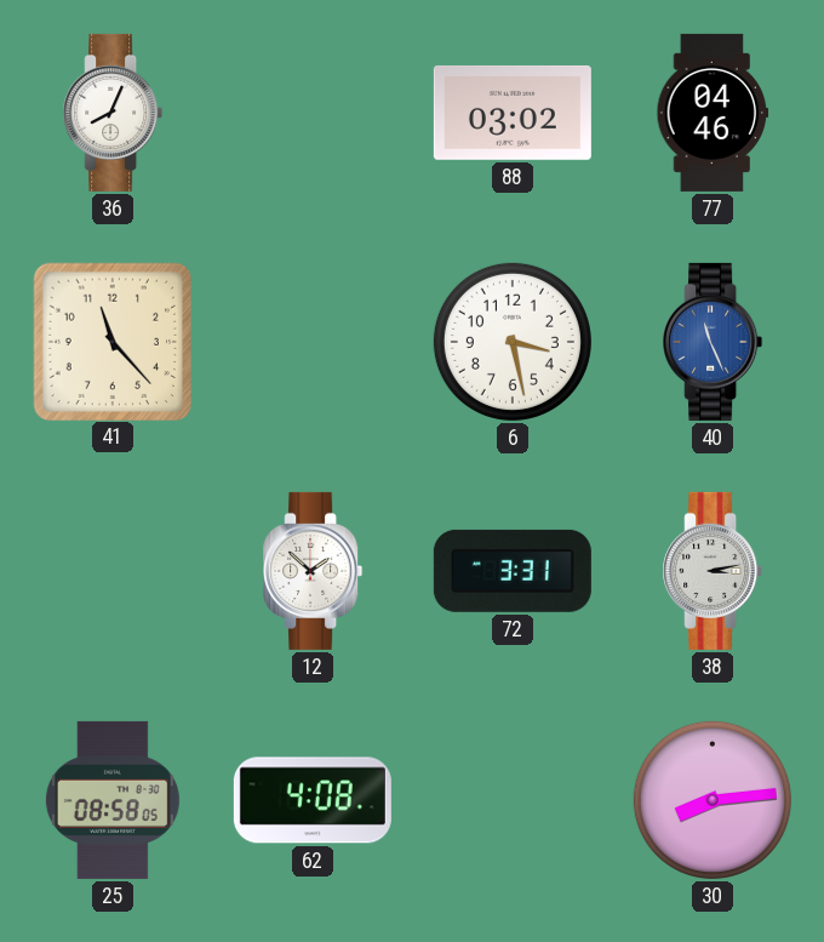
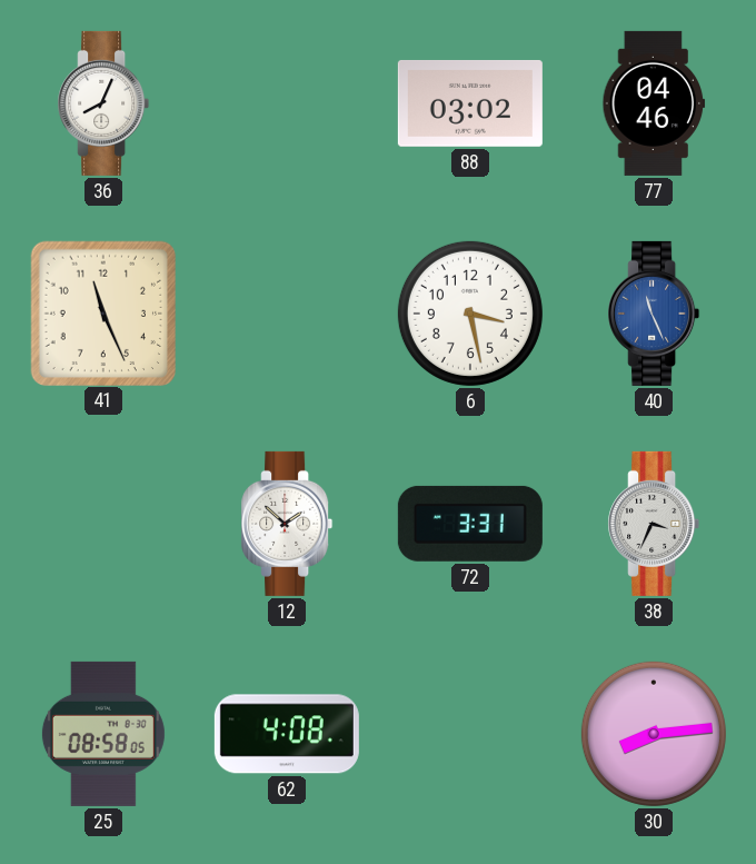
41: 11:23 -> 11:26
38: 3:13 -> 3:34
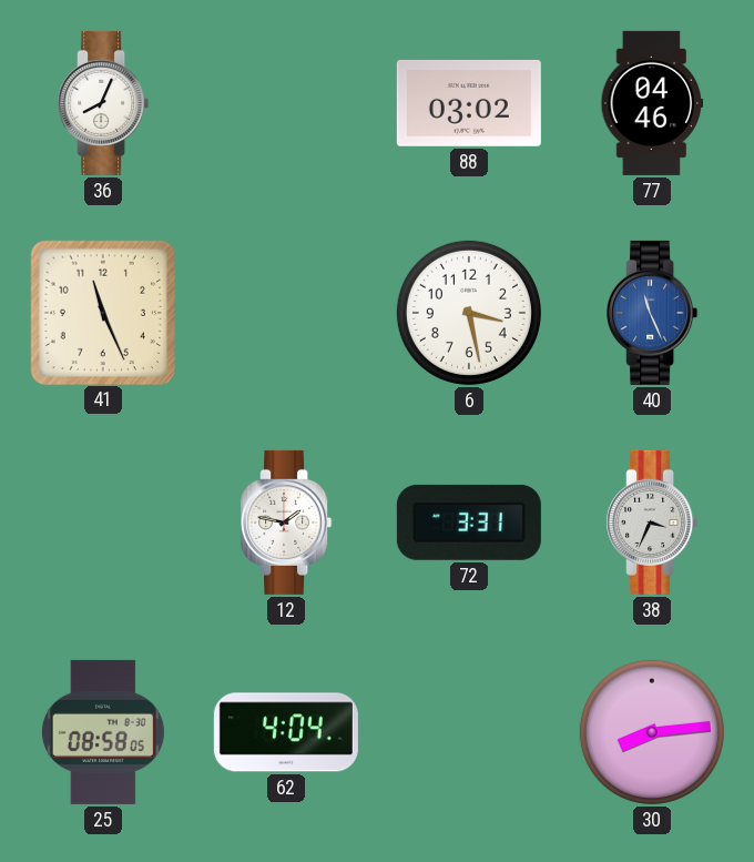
12: 1:52 -> 1:47
62: 4:08 -> 4:04
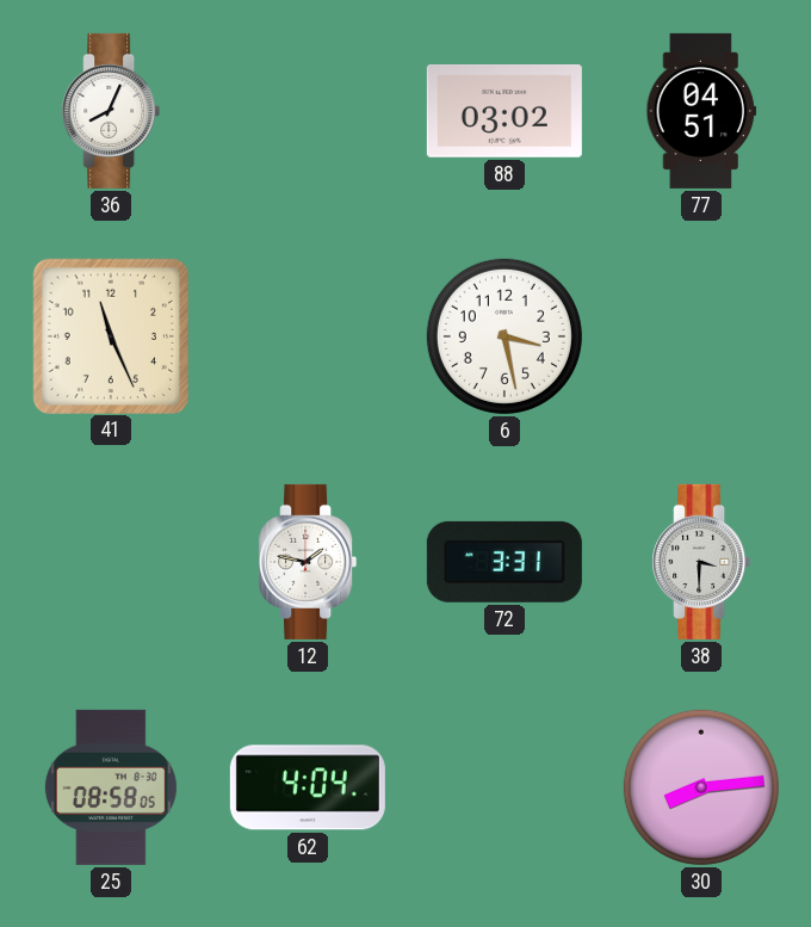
77: 04:46 -> 04:51
40: 11:26 -> none
38: 3:34 -> 3:30
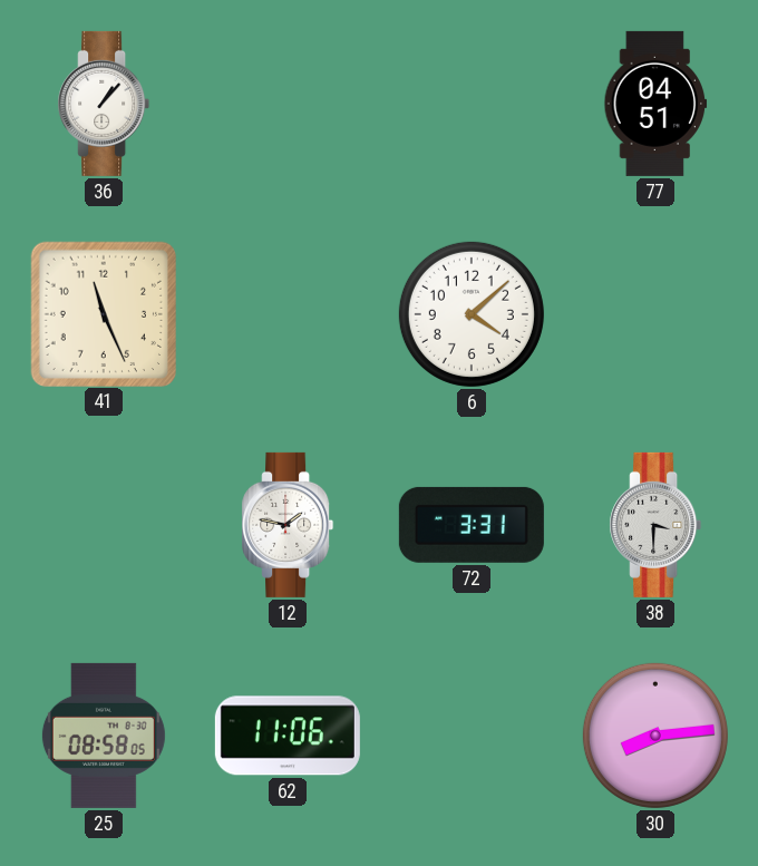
36: 8:04 -> 1:07
88: 03:02 -> none
6: 3:28 -> 4:08
62: 4:04 -> 11:06
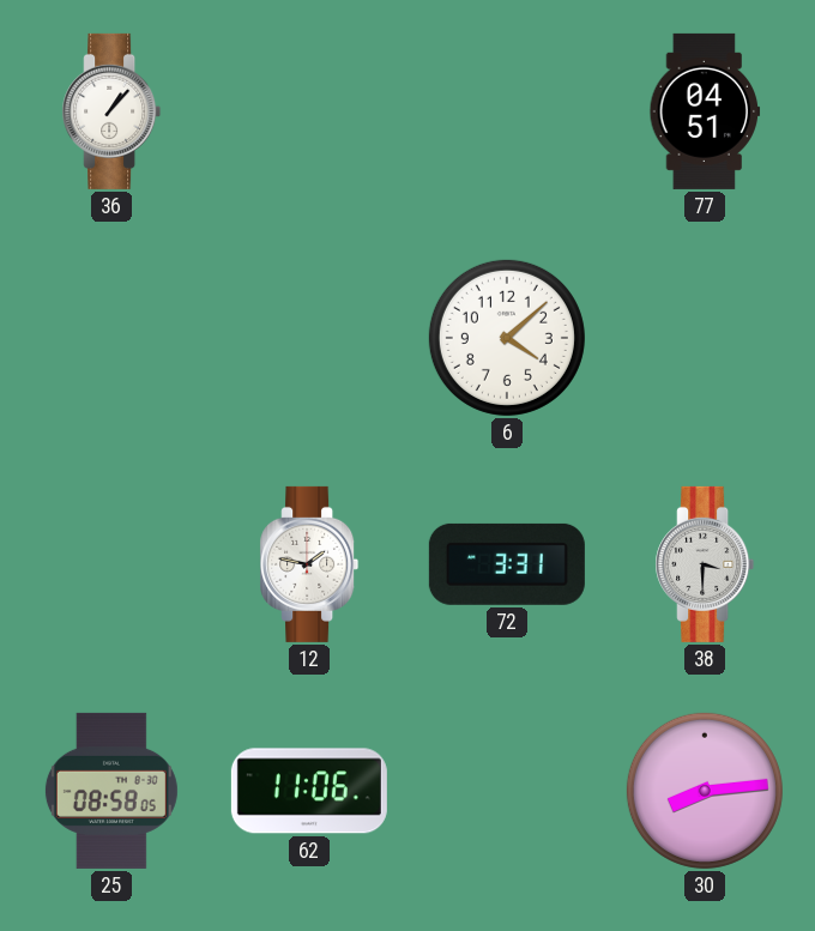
41: 11:26 -> none
